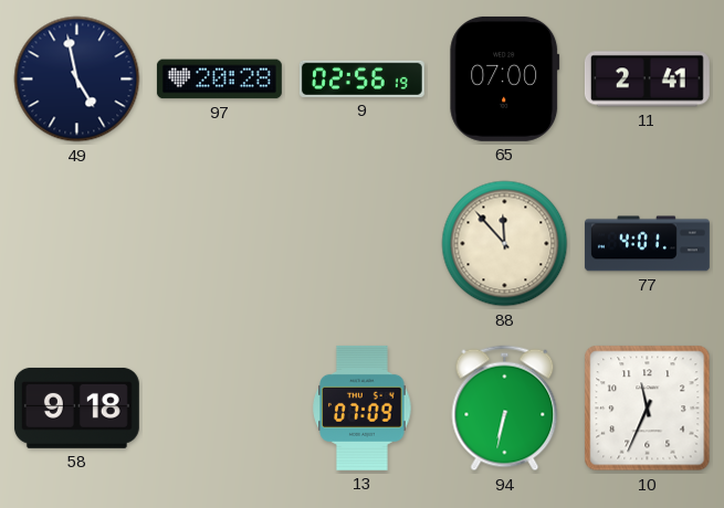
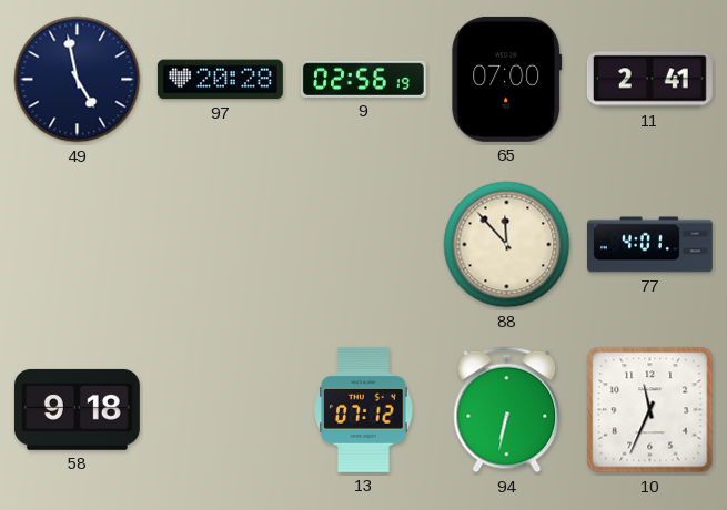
13: 07:09 -> 07:12
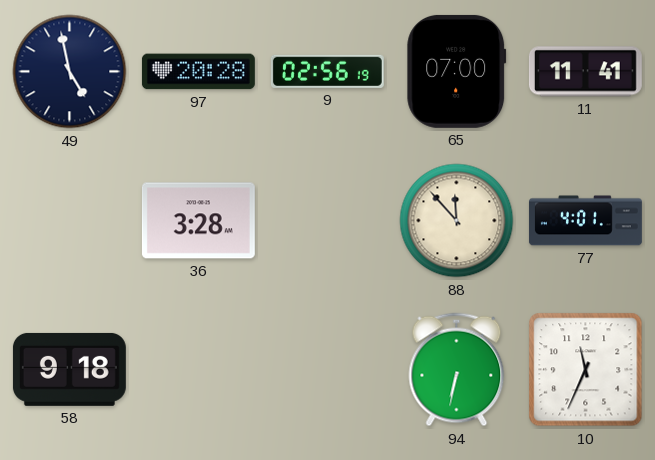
11: 2:41 -> 11:41
36: none -> 3:28
13: 07:12 -> none
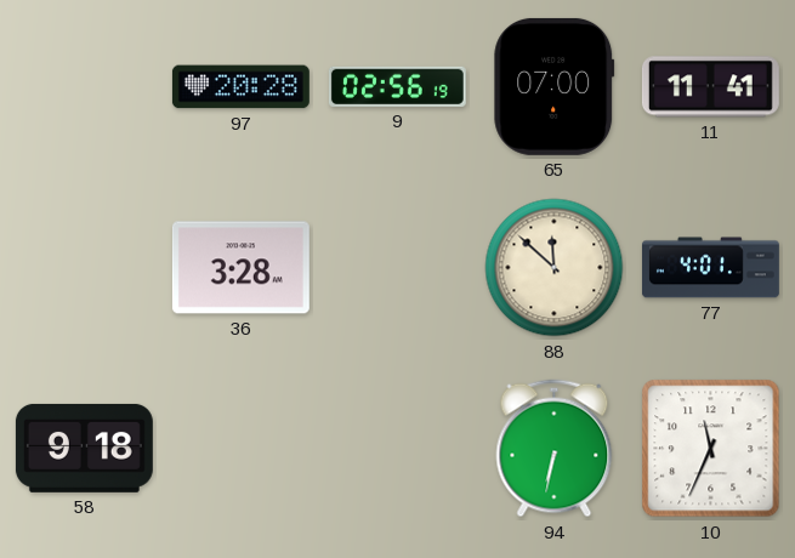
49: 4:58 -> none
88: 11:53 -> 11:52
